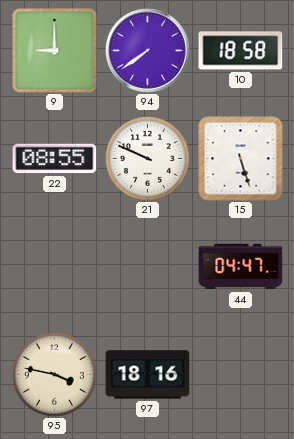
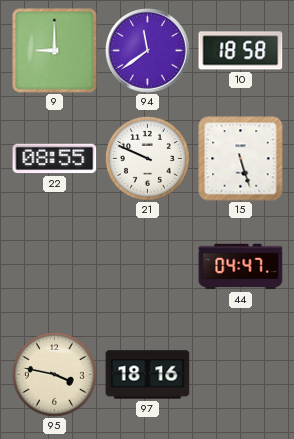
94: 7:39 -> 11:39
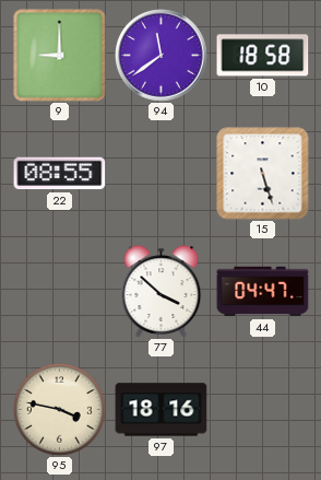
21: 9:49 -> none
77: none -> 3:52
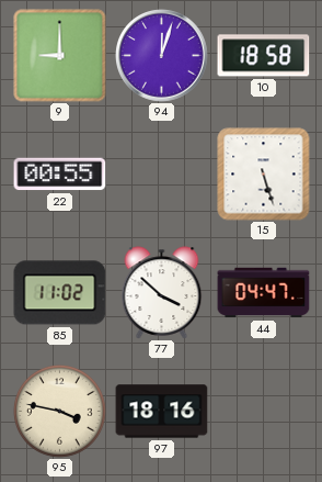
94: 11:39 -> 12:03
22: 08:55 -> 00:55
85: none -> 11:02
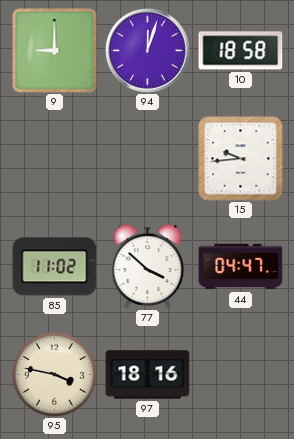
22: 00:55 -> none
15: 5:27 -> 9:44
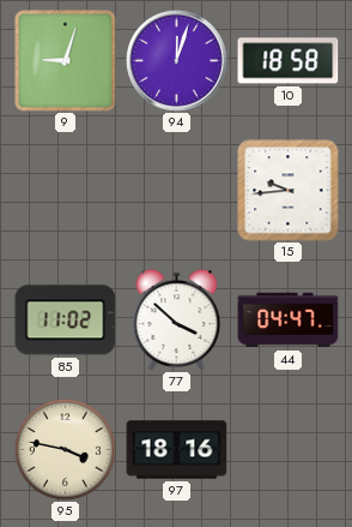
9: 9:00 -> 9:03
